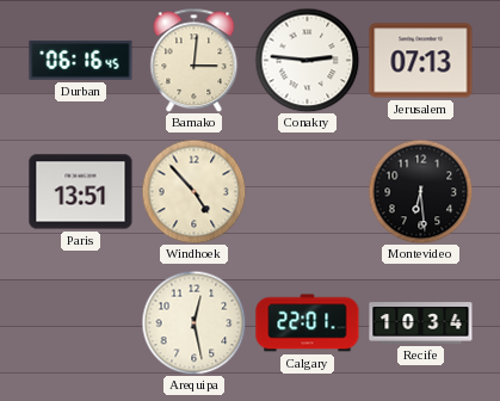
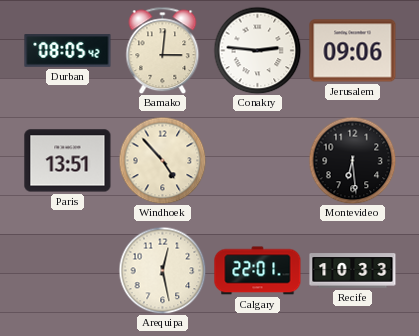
Durban: 06:16 -> 08:05
Jerusalem: 07:13 -> 09:06
Recife: 10:34 -> 10:33
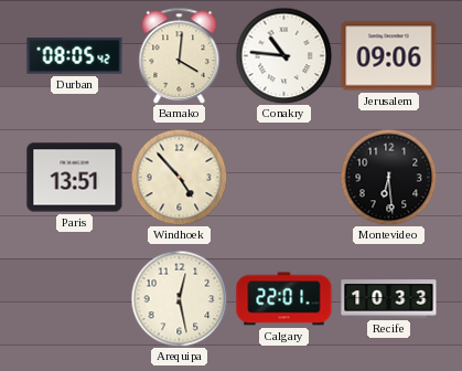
Bamako: 3:01 -> 4:01
Conakry: 2:46 -> 10:46
